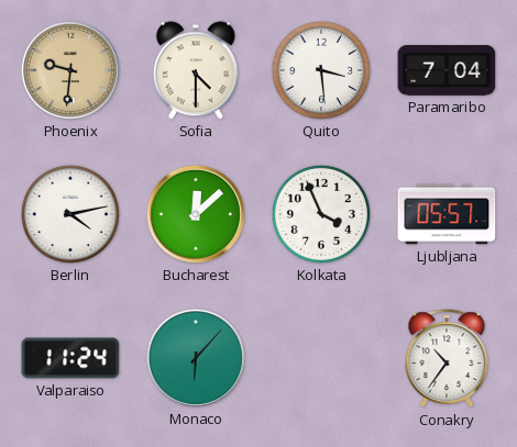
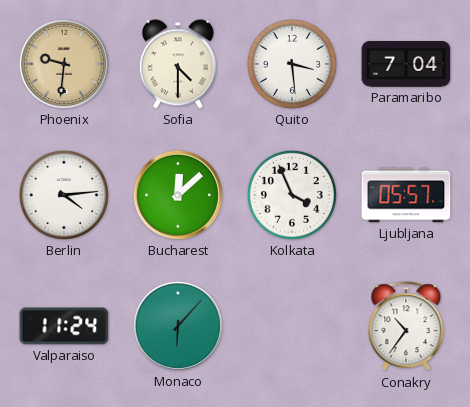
Berlin: 4:13 -> 4:14
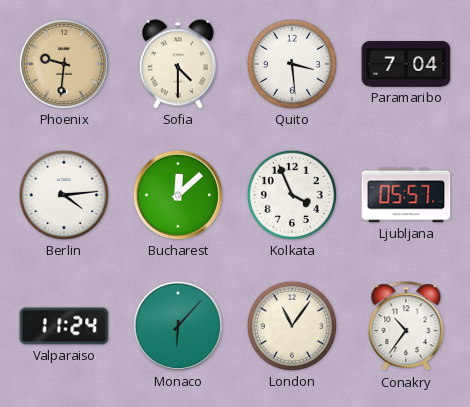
London: none -> 11:06
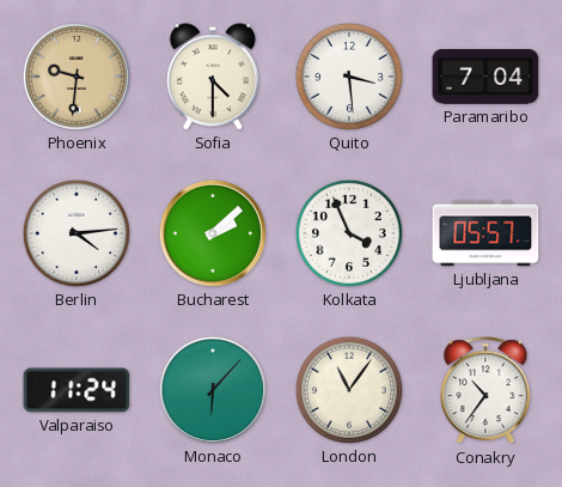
Bucharest: 12:08 -> 2:08
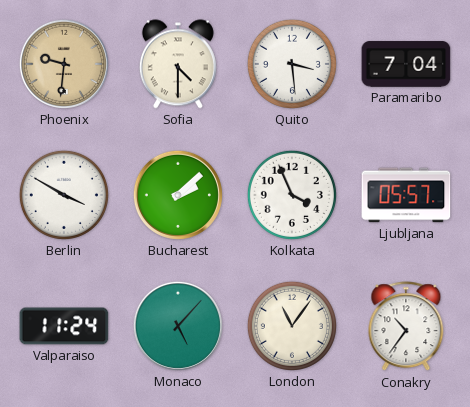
Berlin: 4:14 -> 3:50
Monaco: 6:07 -> 5:07
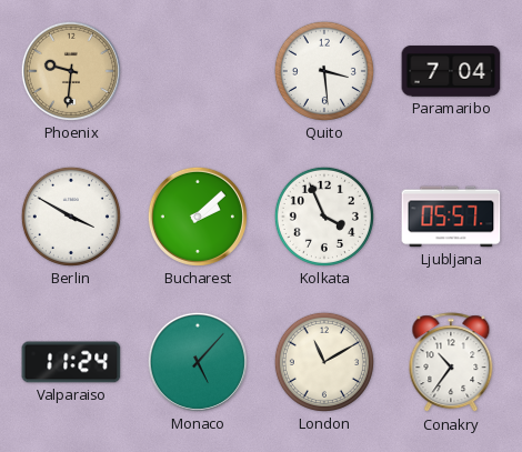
Sofia: 4:30 -> none
London: 11:06 -> 11:10
